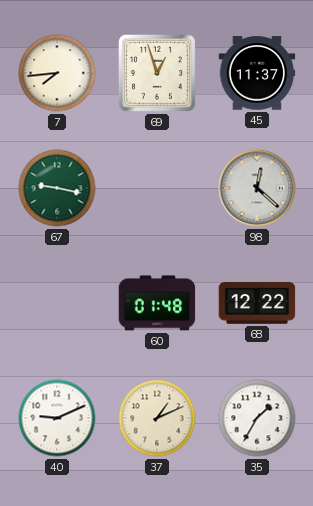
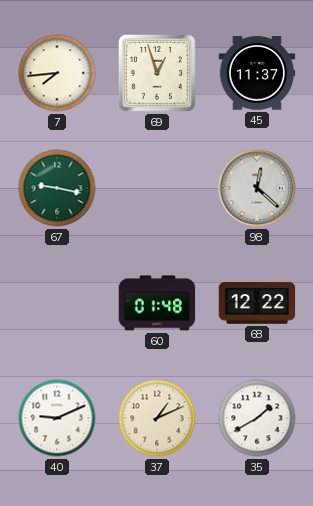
35: 1:35 -> 1:40
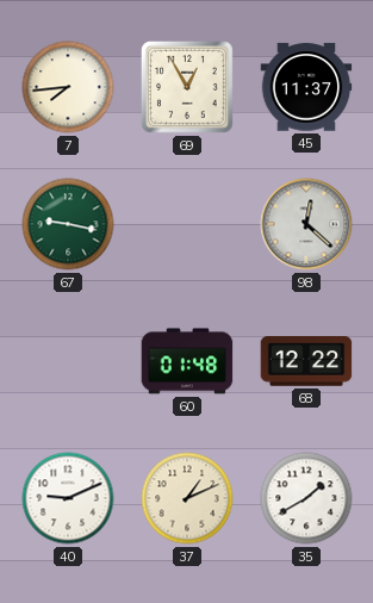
69: 12:57 -> 12:55
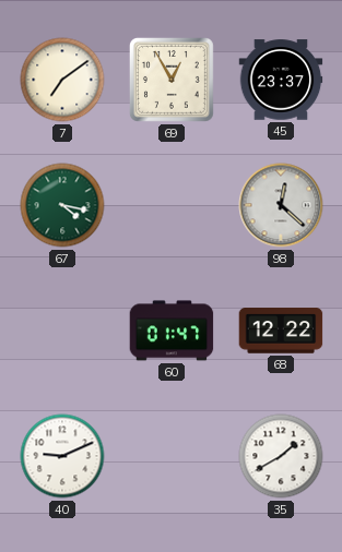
7: 7:44 -> 7:09
45: 11:37 -> 23:37
67: 9:17 -> 4:17
60: 01:48 -> 01:47
37: 1:11 -> none
